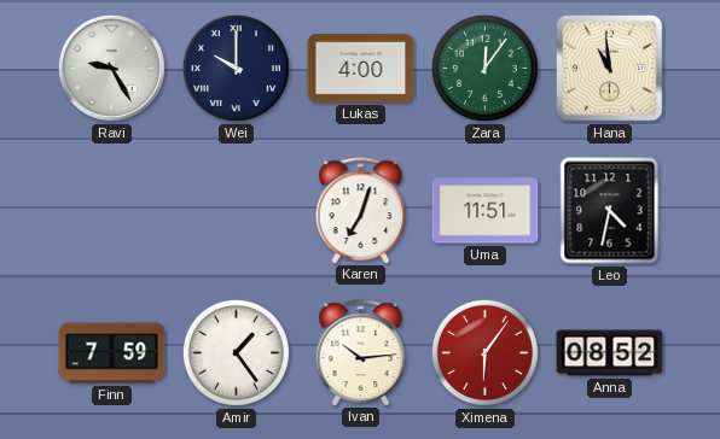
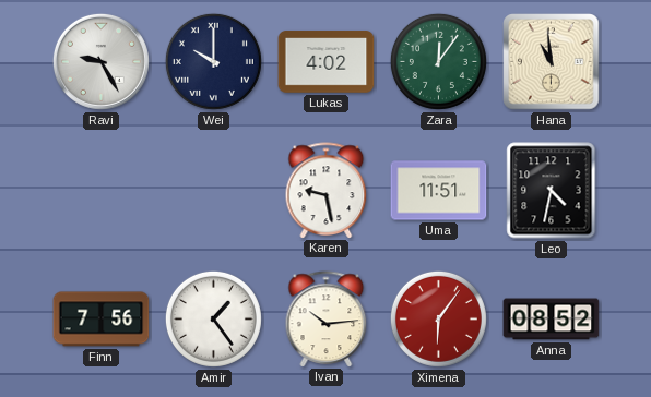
Lukas: 4:00 -> 4:02
Karen: 7:03 -> 9:28
Finn: 7:59 -> 7:56
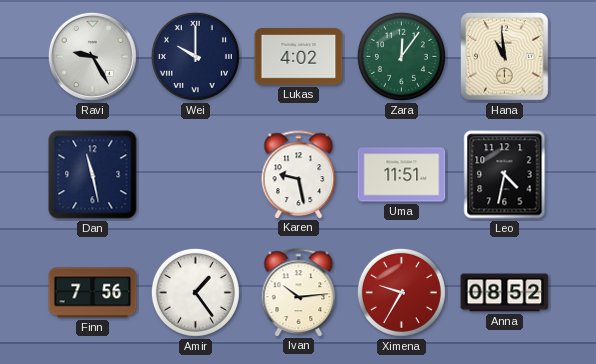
Dan: none -> 11:28
Ximena: 6:06 -> 9:35
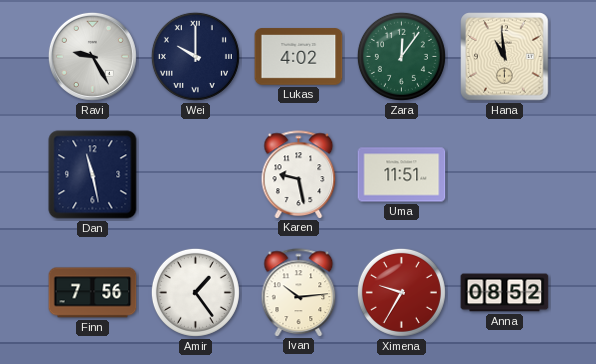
Leo: 4:32 -> none
